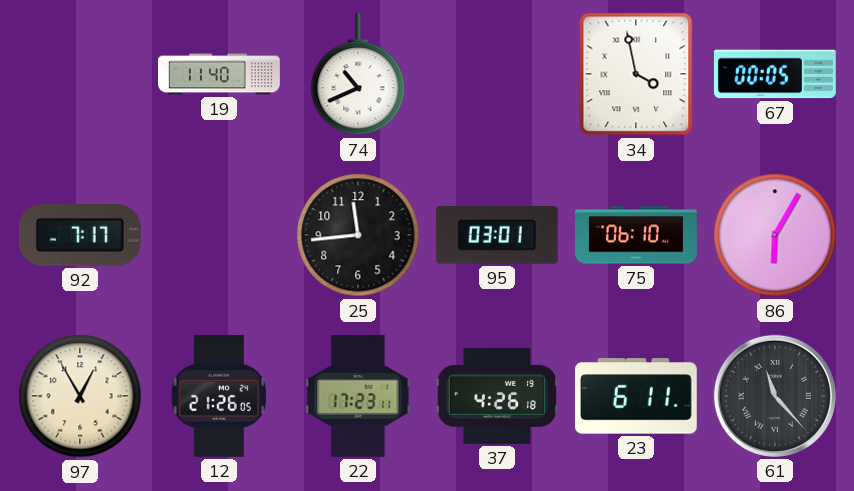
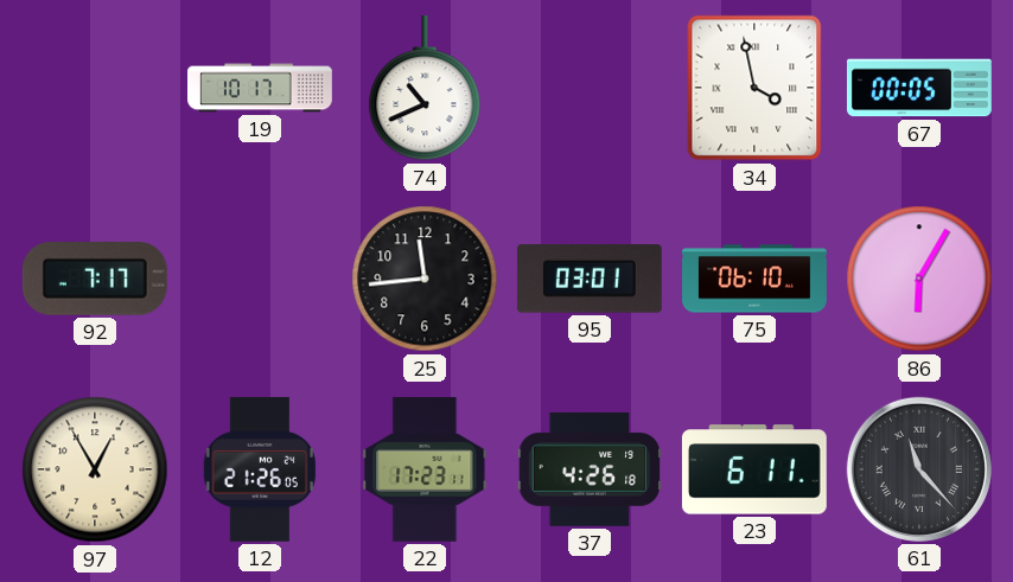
19: 11:40 -> 10:17
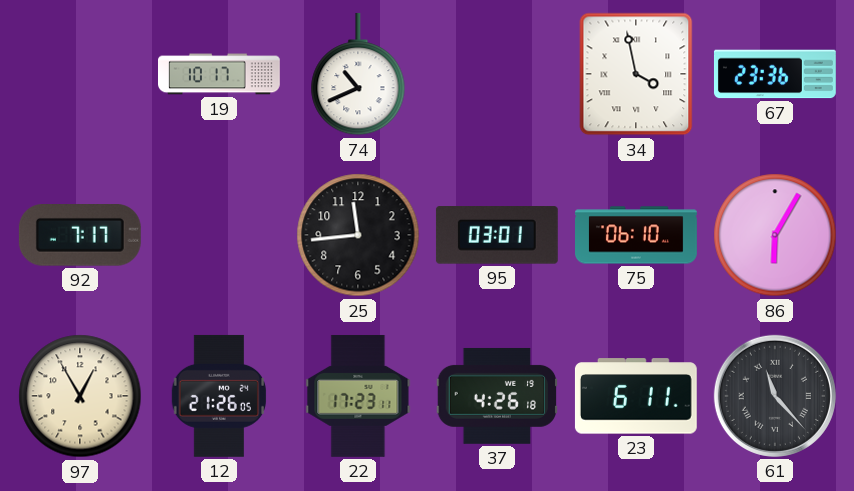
67: 00:05 -> 23:36
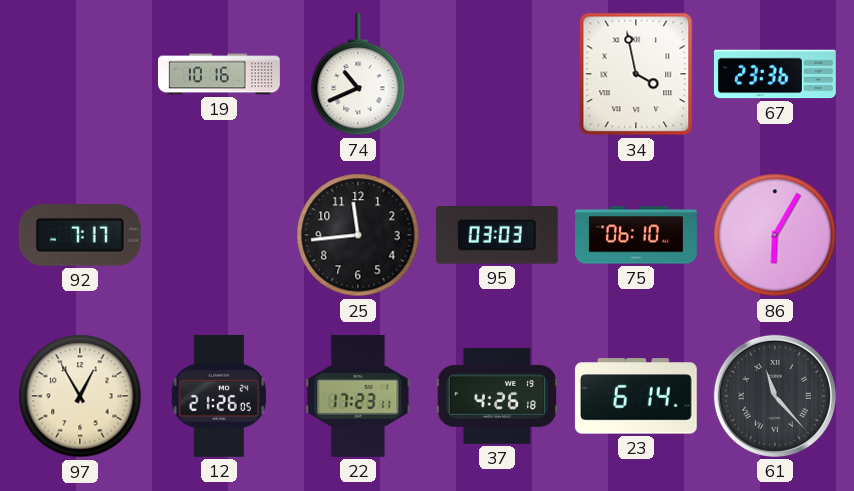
19: 10:17 -> 10:16
95: 03:01 -> 03:03
23: 6:11 -> 6:14
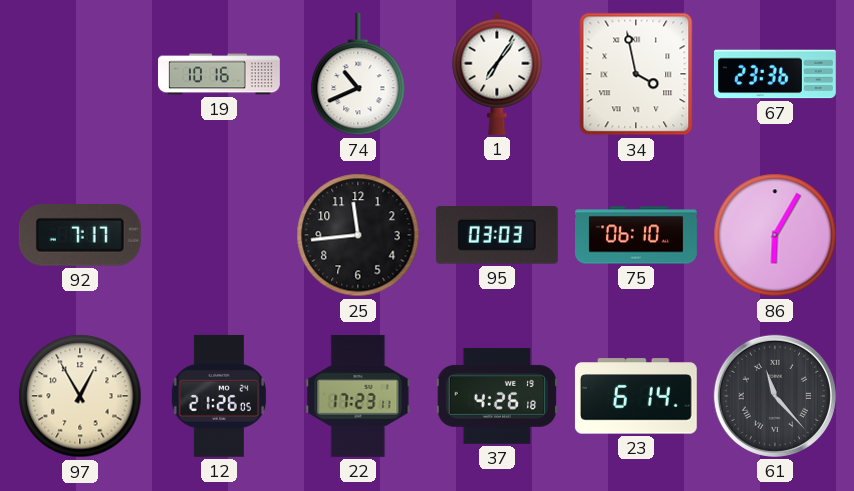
1: none -> 7:06
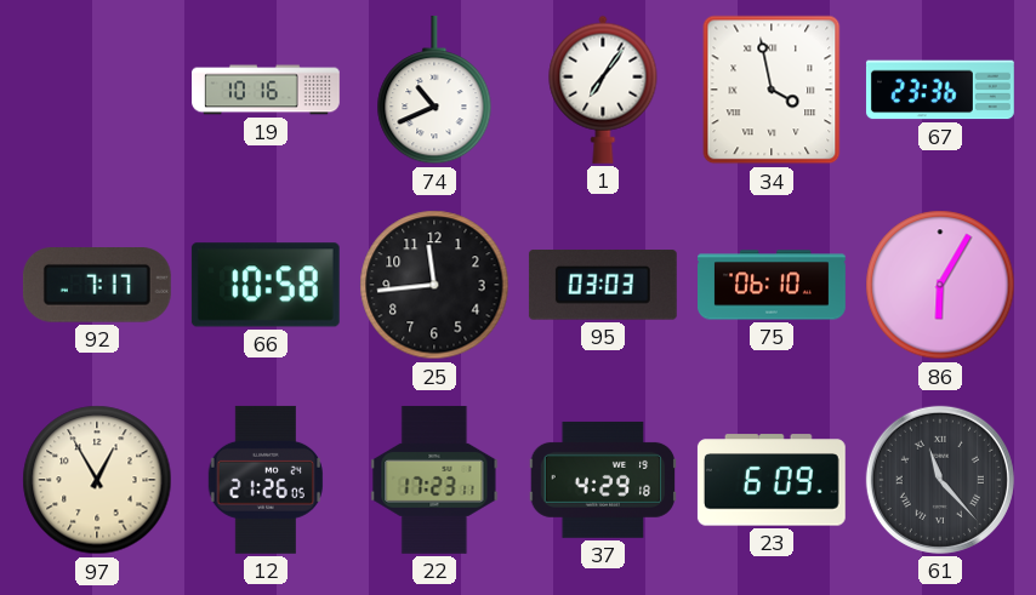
66: none -> 10:58
37: 4:26 -> 4:29
23: 6:14 -> 6:09
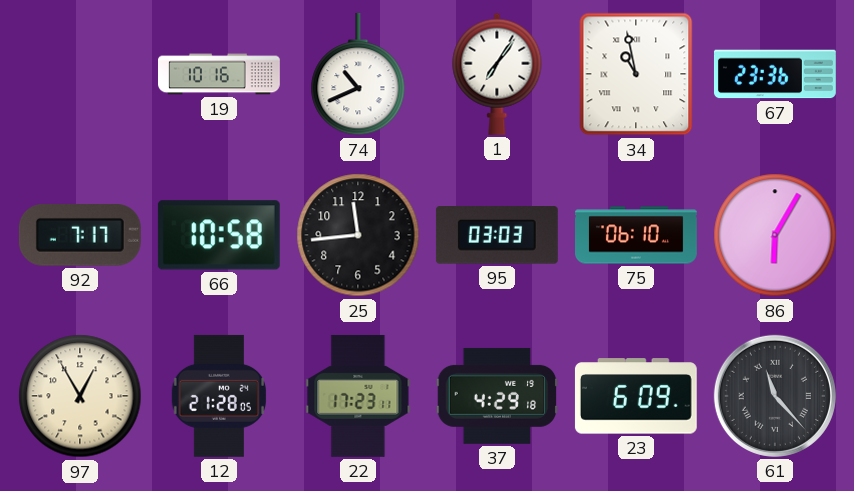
34: 3:58 -> 10:58
12: 21:26 -> 21:28
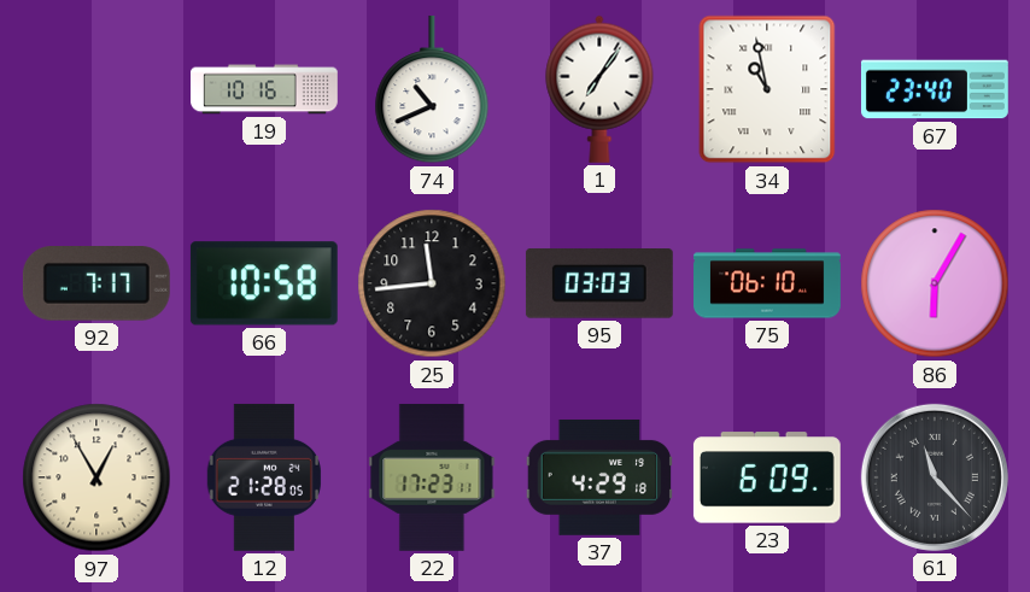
67: 23:36 -> 23:40
